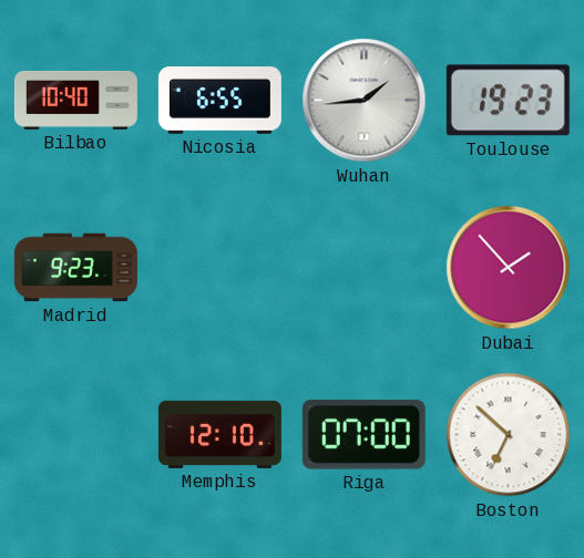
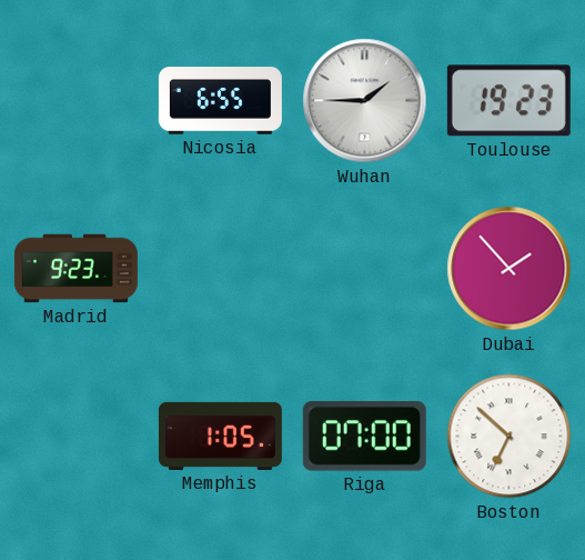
Bilbao: 10:40 -> none
Wuhan: 1:44 -> 1:45
Memphis: 12:10 -> 1:05
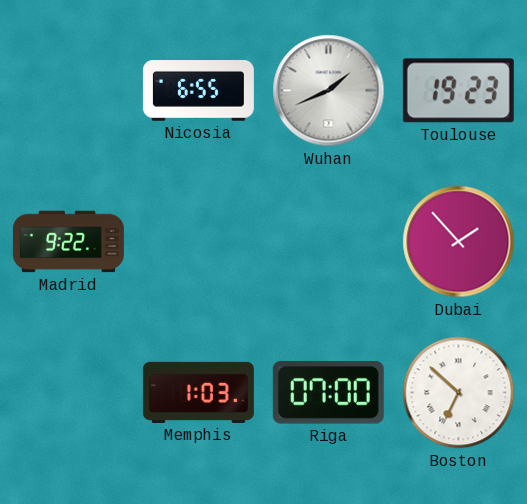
Wuhan: 1:45 -> 1:41
Madrid: 9:23 -> 9:22
Memphis: 1:05 -> 1:03
